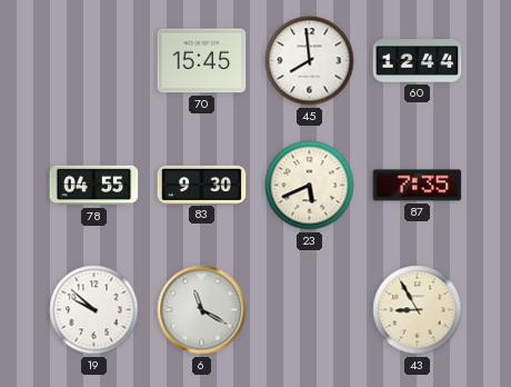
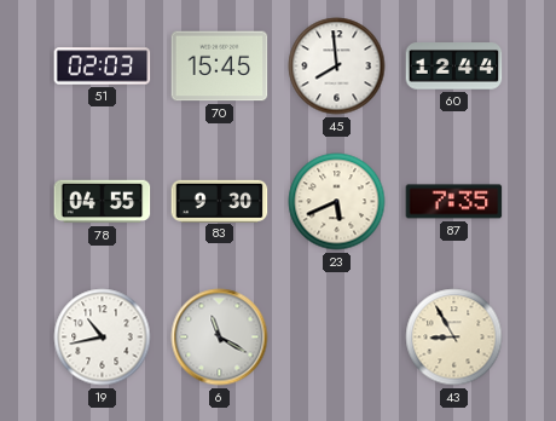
51: none -> 02:03
19: 9:52 -> 10:43
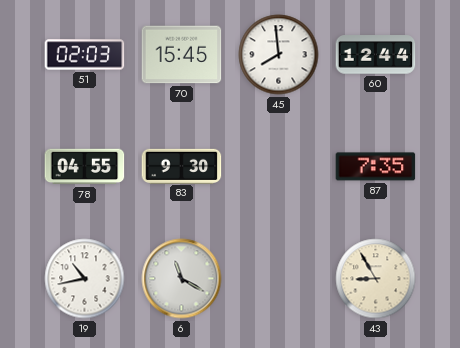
23: 5:41 -> none
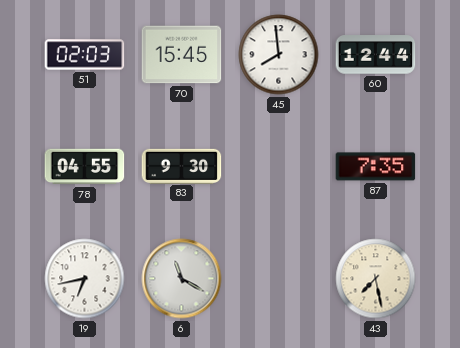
19: 10:43 -> 6:43
43: 8:55 -> 7:28
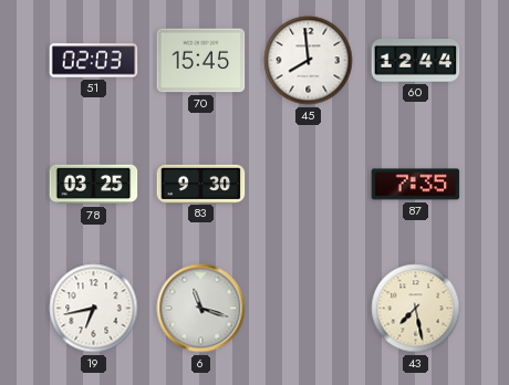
78: 04:55 -> 03:25
6: 11:20 -> 11:18
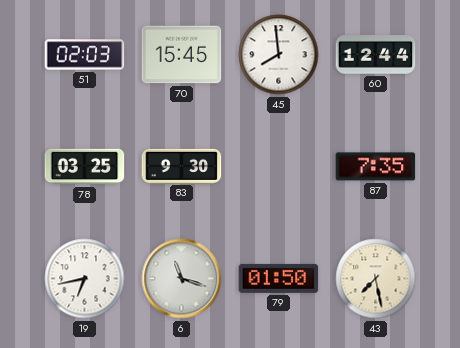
79: none -> 01:50
